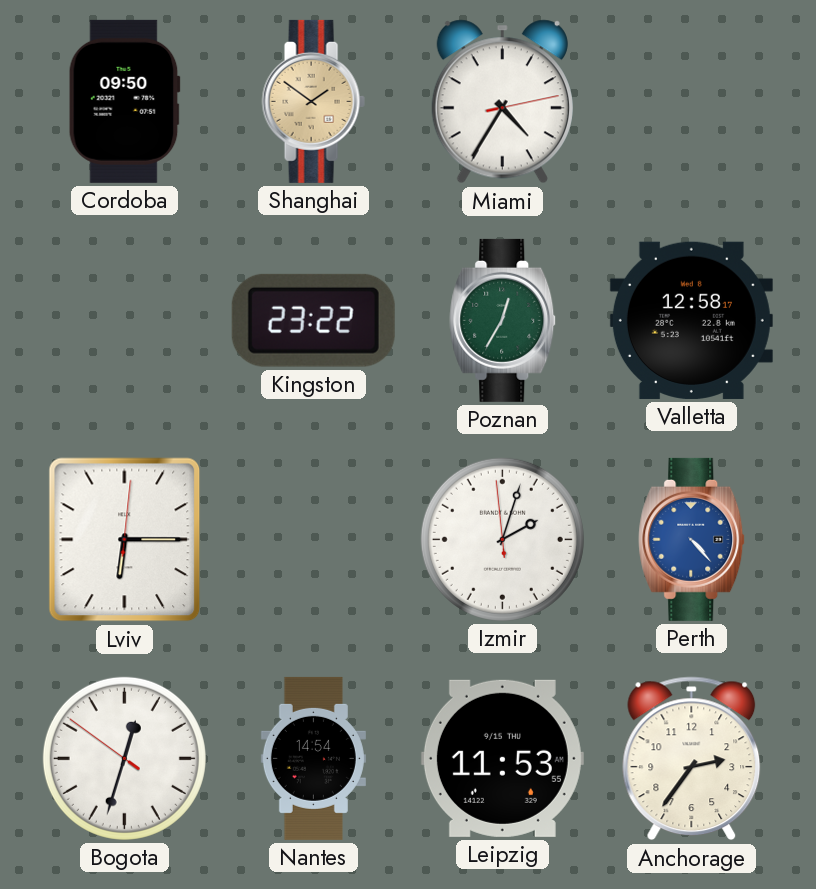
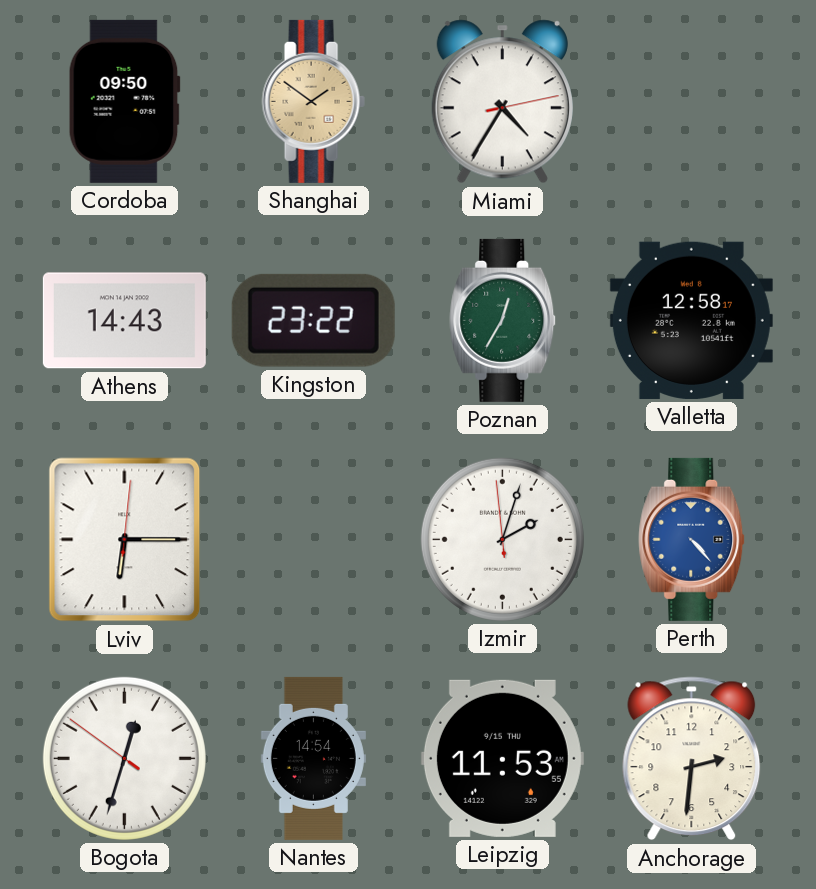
Athens: none -> 14:43
Anchorage: 2:36 -> 2:31
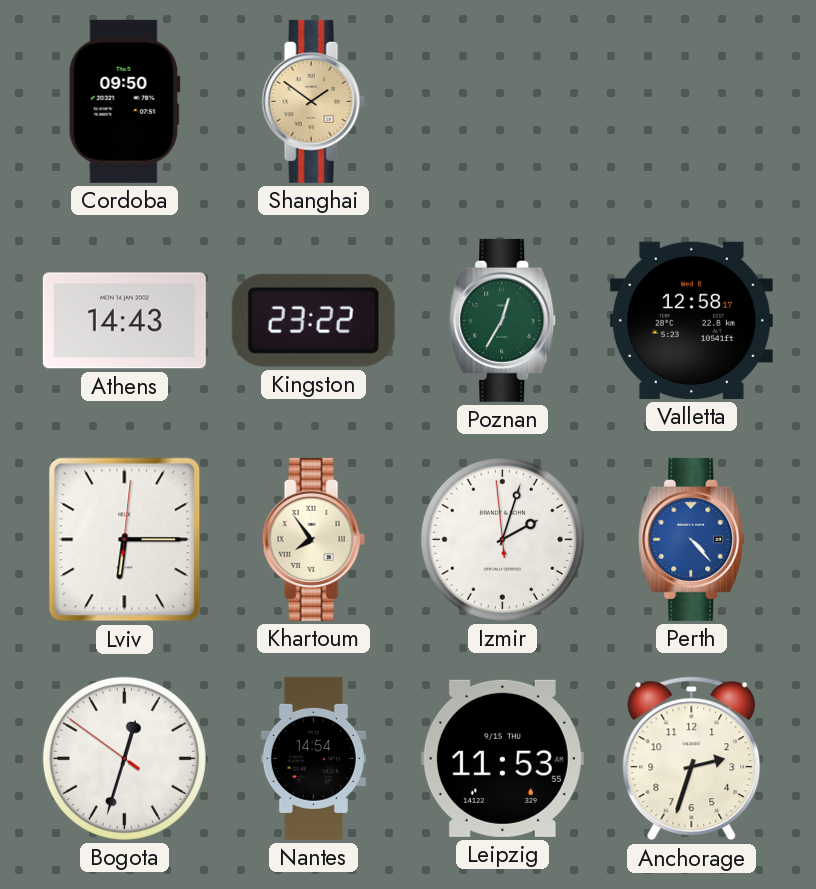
Miami: 4:35 -> none
Khartoum: none -> 7:54
Anchorage: 2:31 -> 2:33
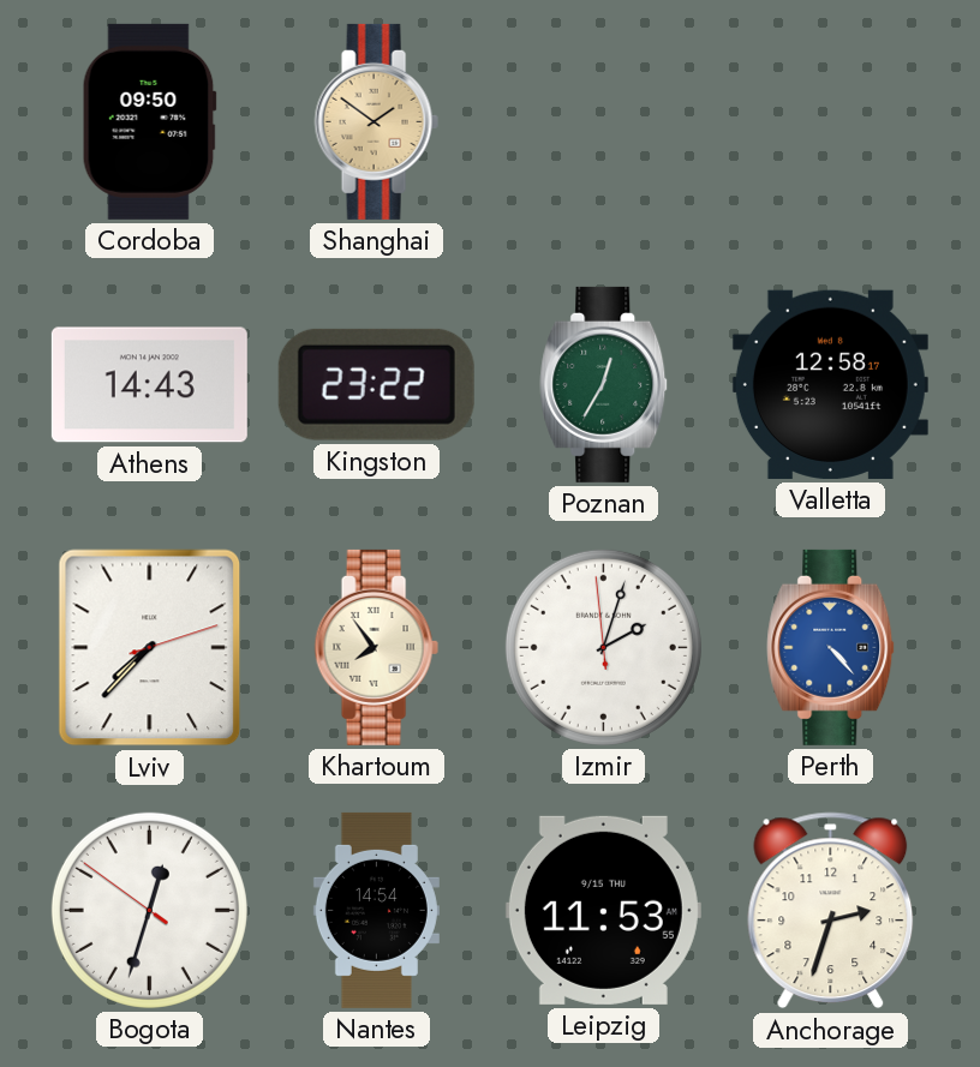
Lviv: 6:15 -> 7:37
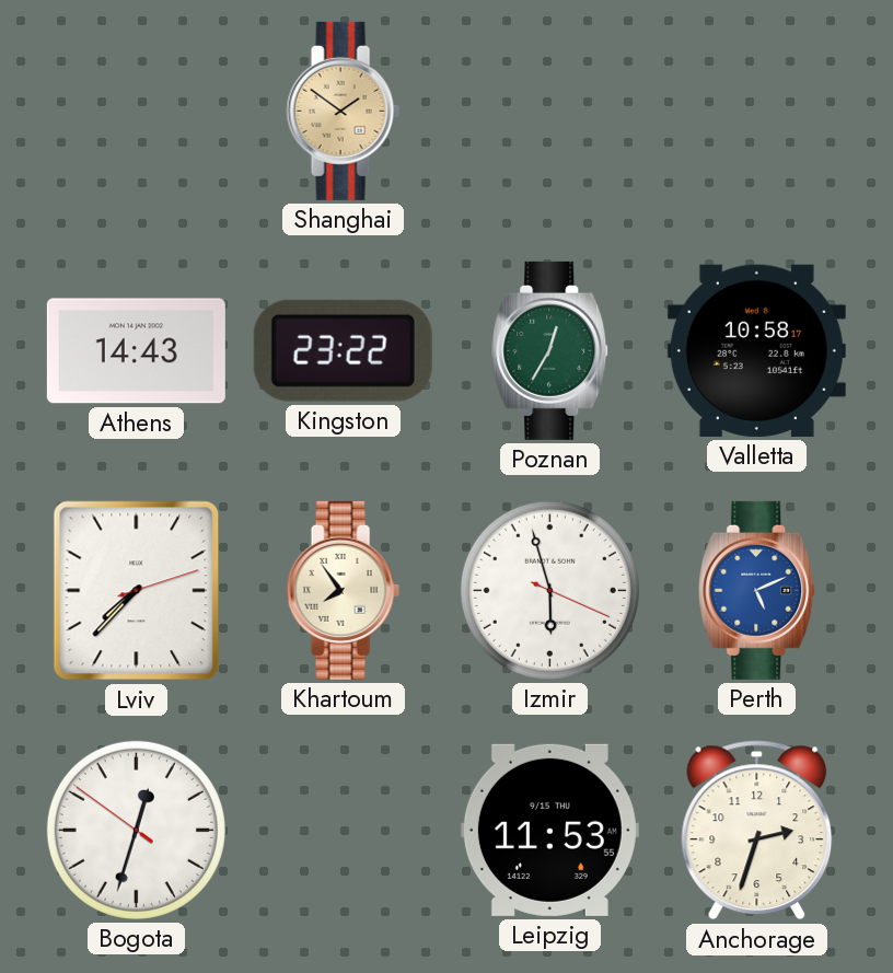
Cordoba: 09:50 -> none
Valletta: 12:58 -> 10:58
Izmir: 2:02 -> 5:57
Perth: 4:23 -> 5:11
Nantes: 14:54 -> none
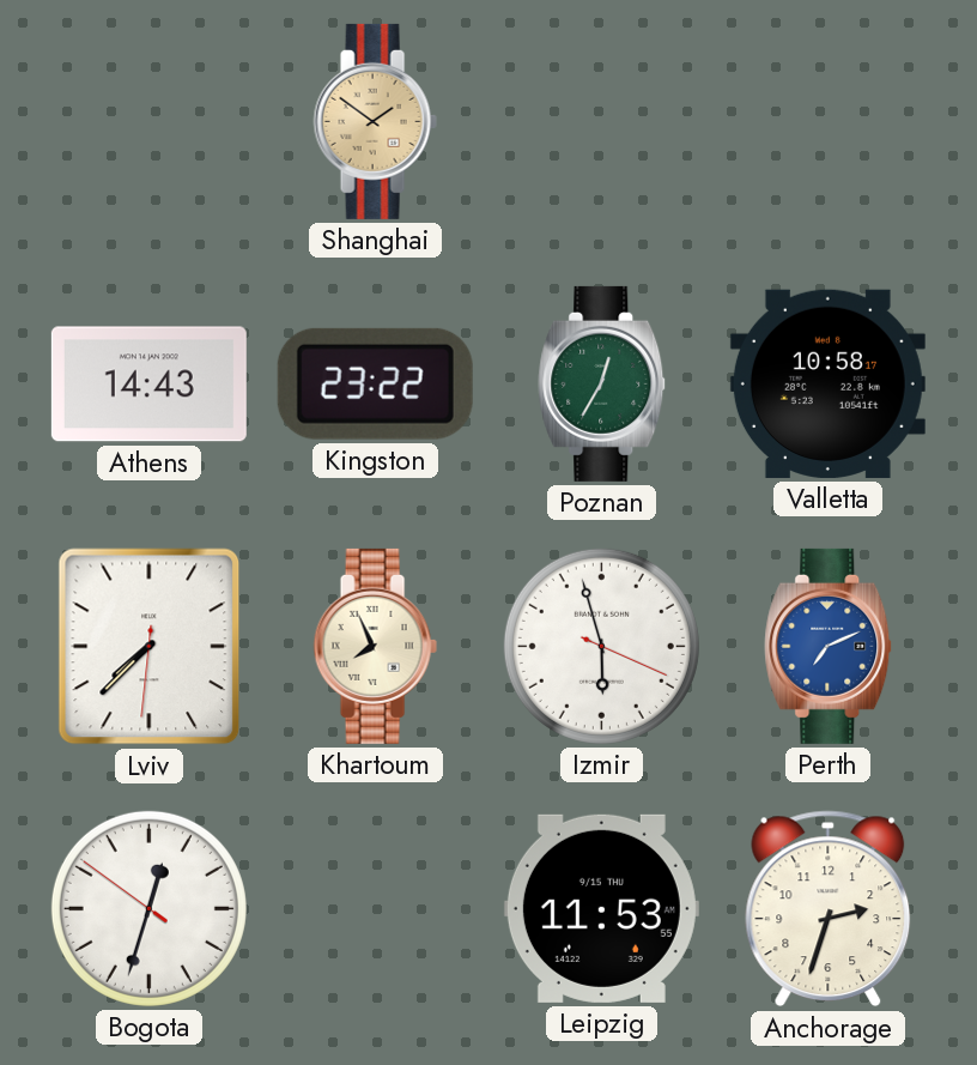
Lviv: 7:37:12 -> 7:37:31
Khartoum: 7:54 -> 7:56
Perth: 5:11 -> 7:11
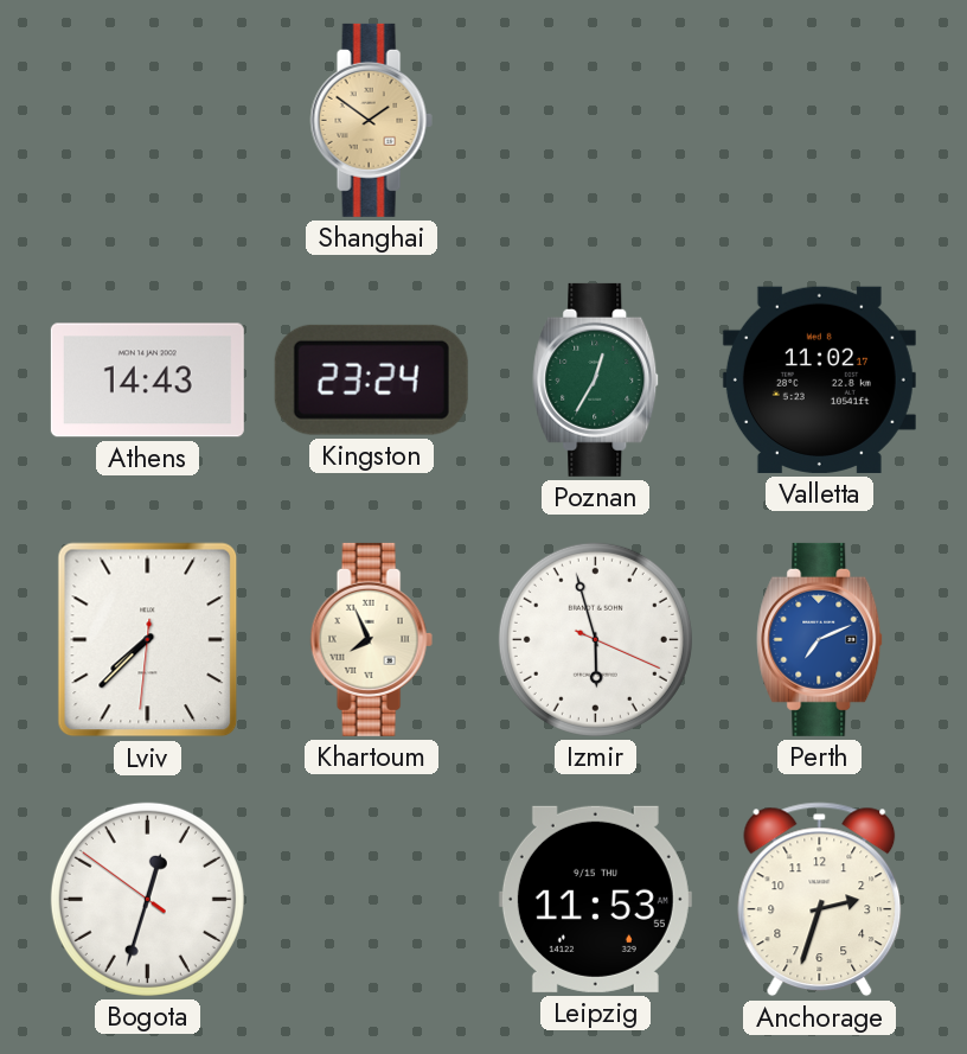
Kingston: 23:22 -> 23:24
Valletta: 10:58 -> 11:02
